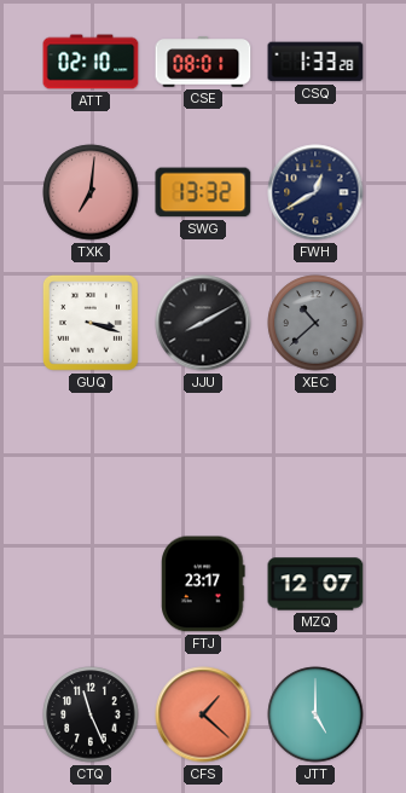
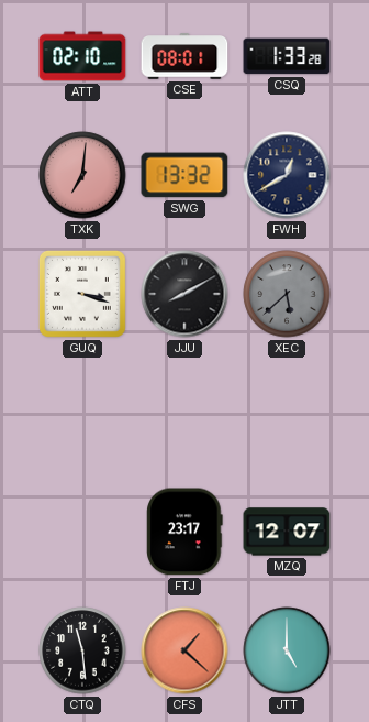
XEC: 10:38 -> 5:38
CTQ: 11:26 -> 11:29
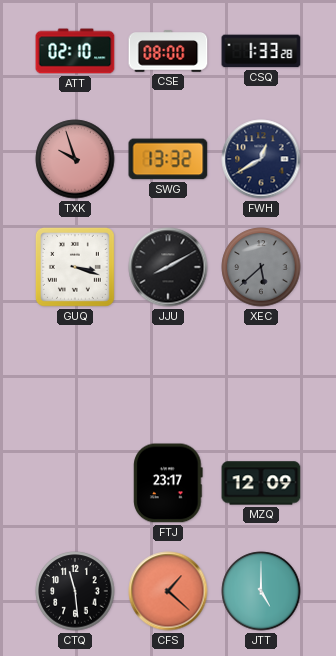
CSE: 08:01 -> 08:00
TXK: 7:01 -> 9:57
MZQ: 12:07 -> 12:09
